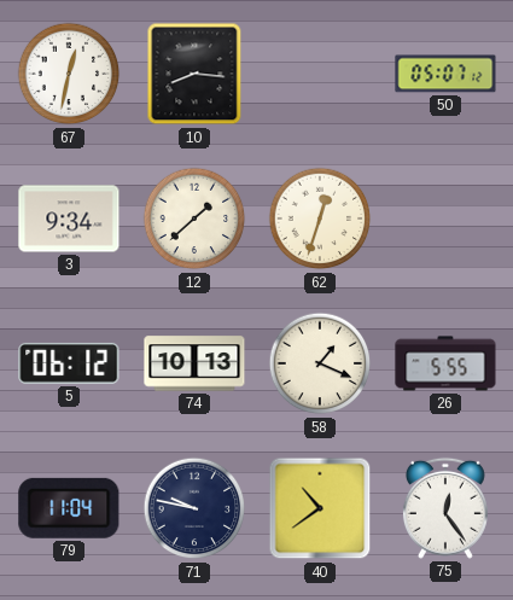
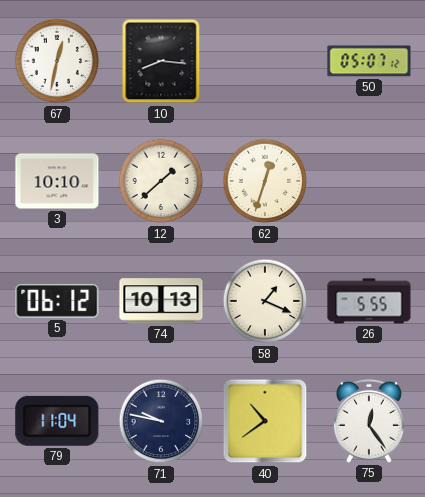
3: 9:34 -> 10:10
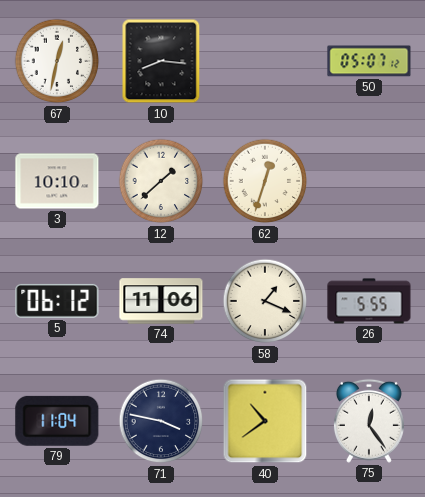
74: 10:13 -> 11:06
71: 9:47 -> 3:47
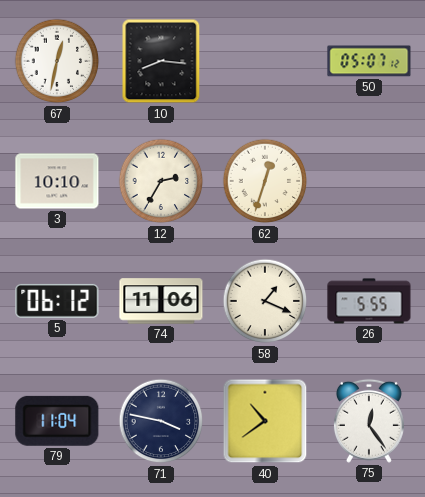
12: 1:38 -> 2:35
